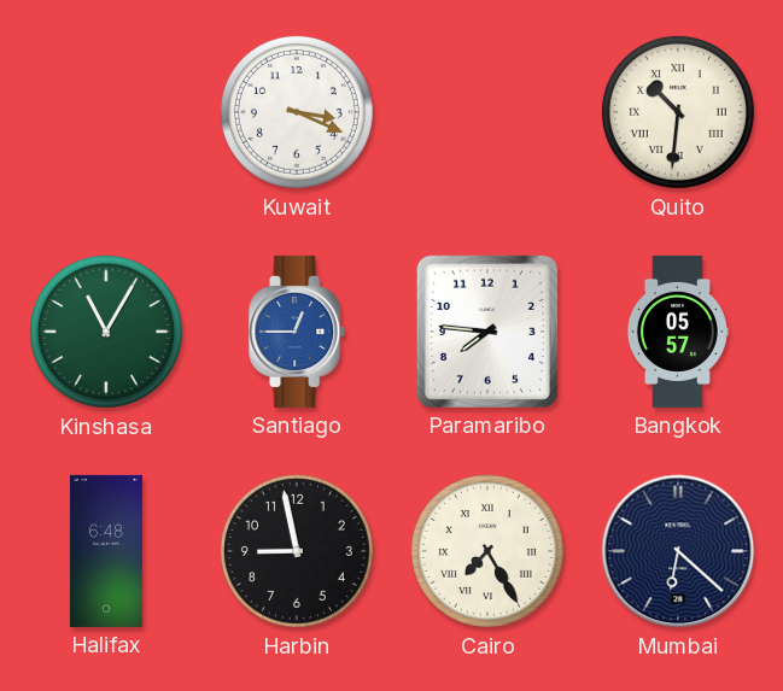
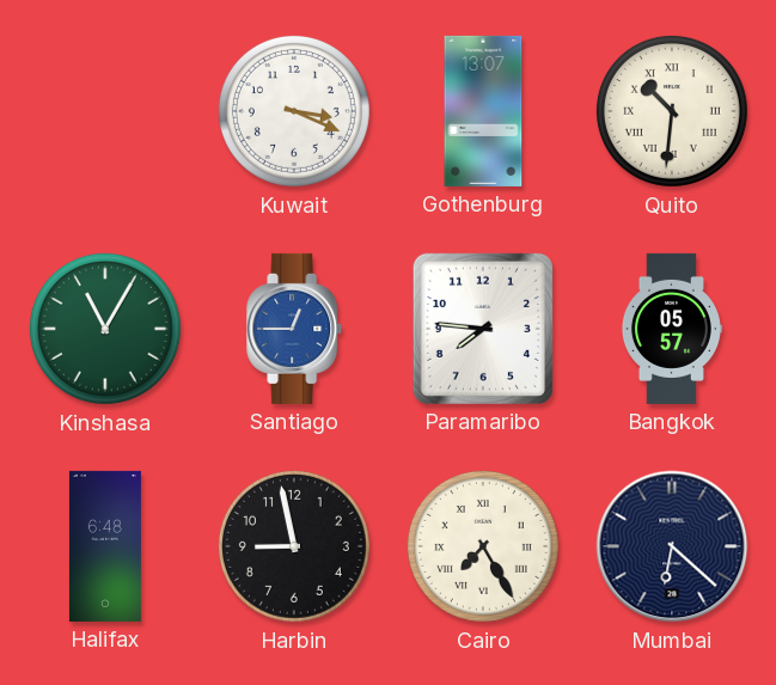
Gothenburg: none -> 13:07
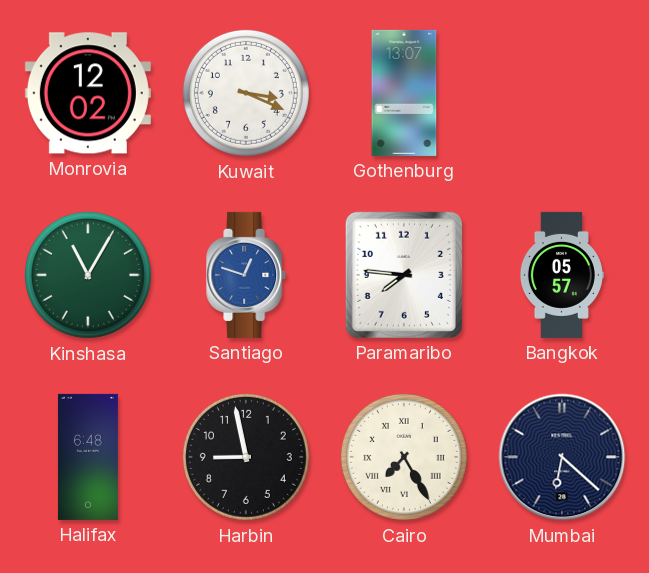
Monrovia: none -> 12:02
Quito: 10:31 -> none
Santiago: 12:45 -> 12:48
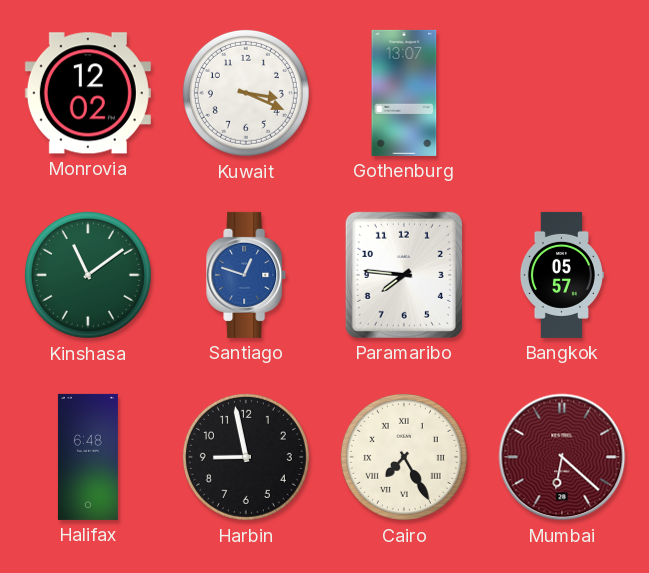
Kinshasa: 11:05 -> 11:09
Mumbai dial: navy -> burgundy
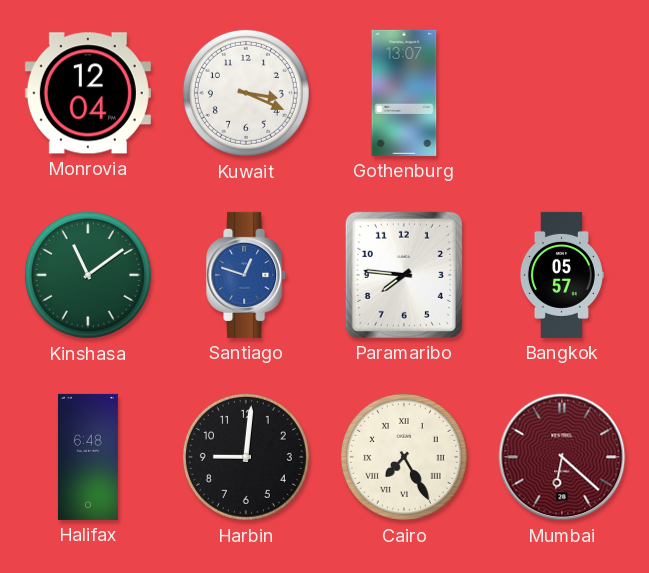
Monrovia: 12:02 -> 12:04
Harbin: 8:58 -> 9:01
